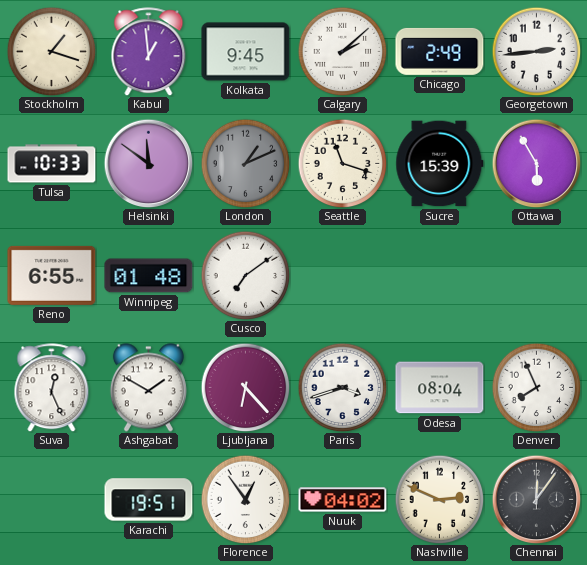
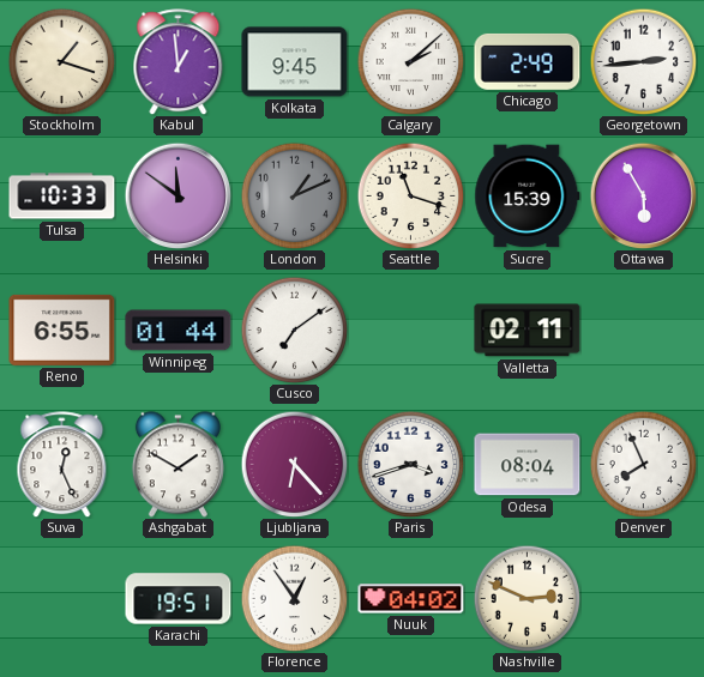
Winnipeg: 01:48 -> 01:44
Valletta: none -> 02:11
Chennai: 12:06 -> none
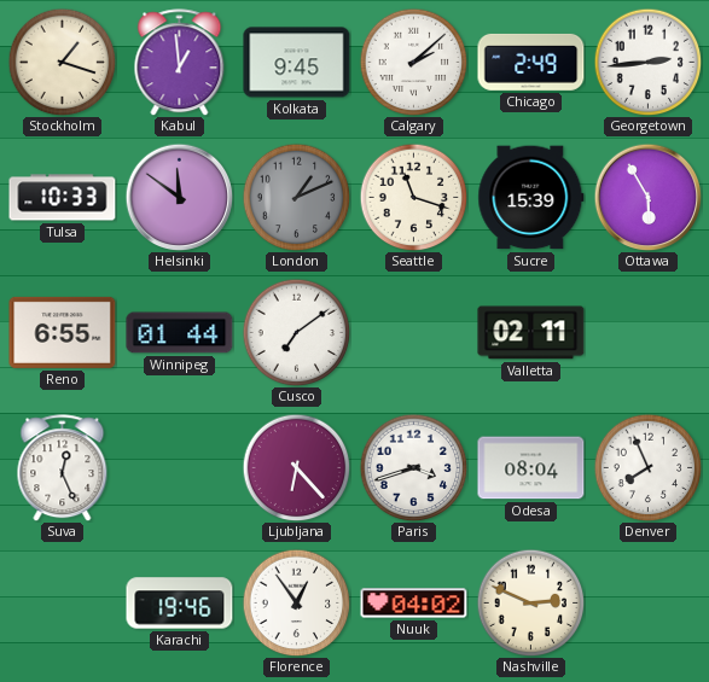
Ashgabat: 1:50 -> none
Karachi: 19:51 -> 19:46
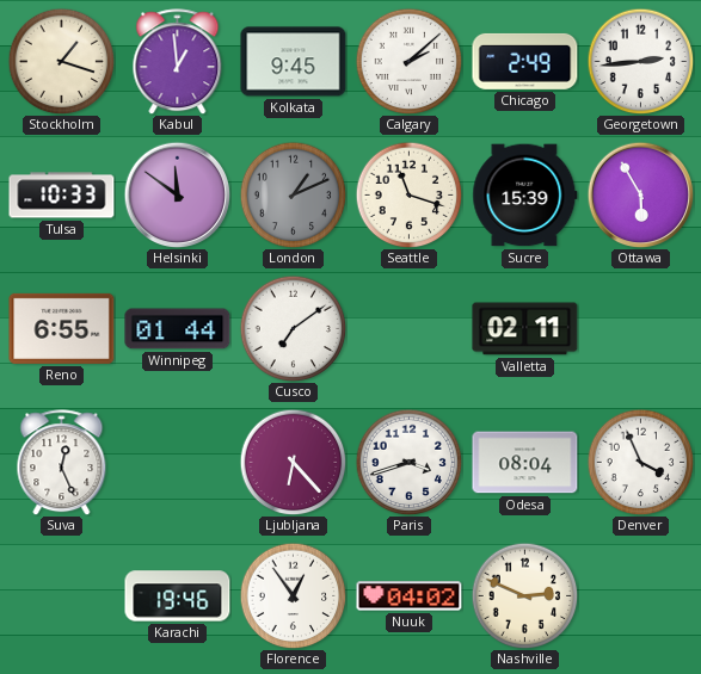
Denver: 7:56 -> 3:56
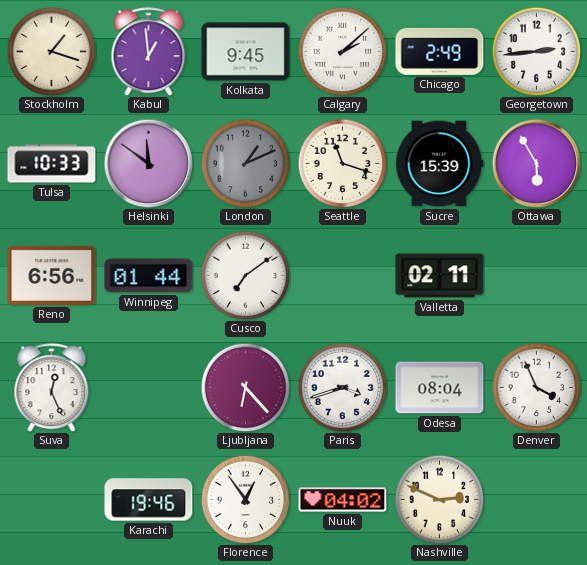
Reno: 6:55 -> 6:56
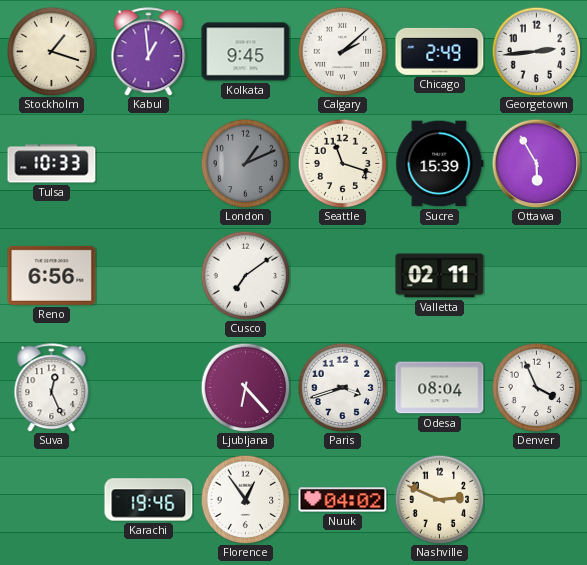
Helsinki: 11:51 -> none
Winnipeg: 01:44 -> none
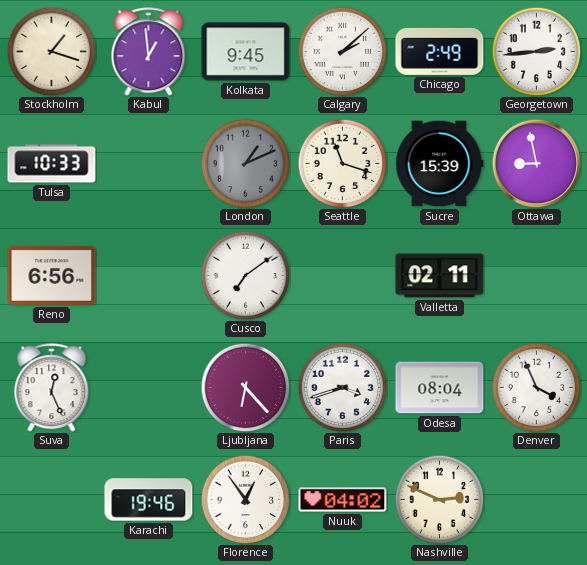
Ottawa: 5:55 -> 8:58
